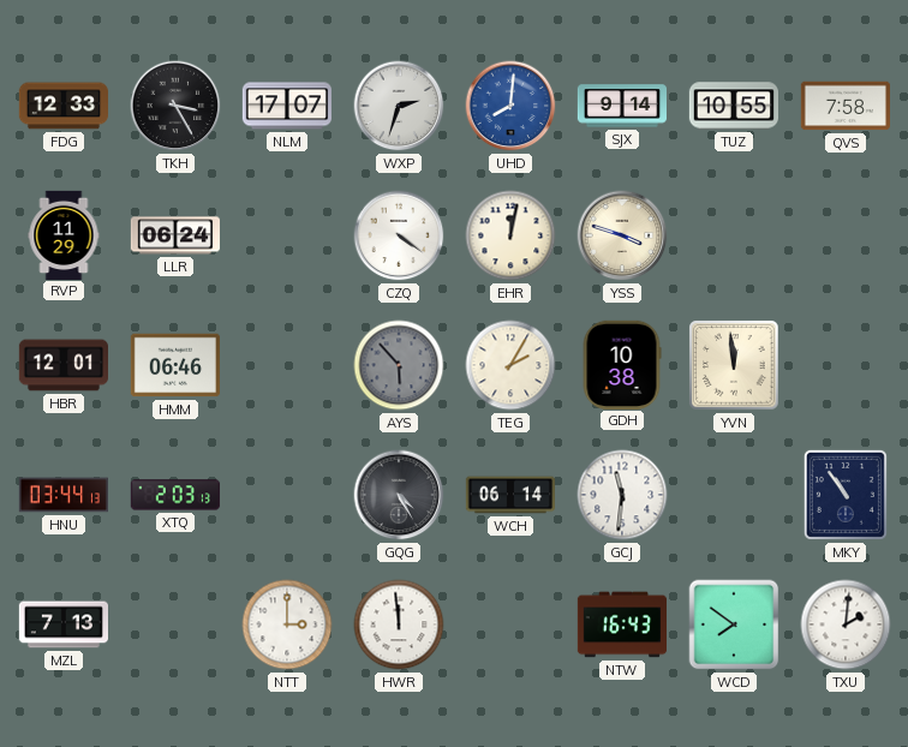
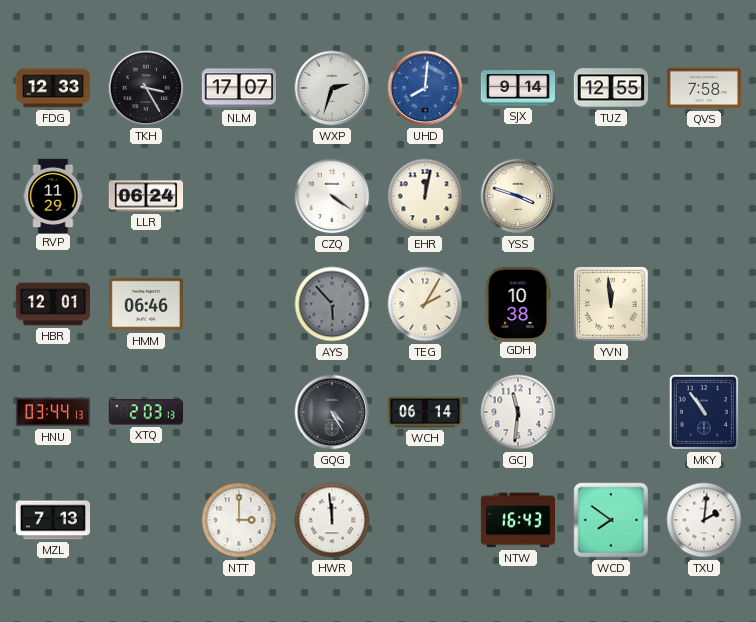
TUZ: 10:55 -> 12:55
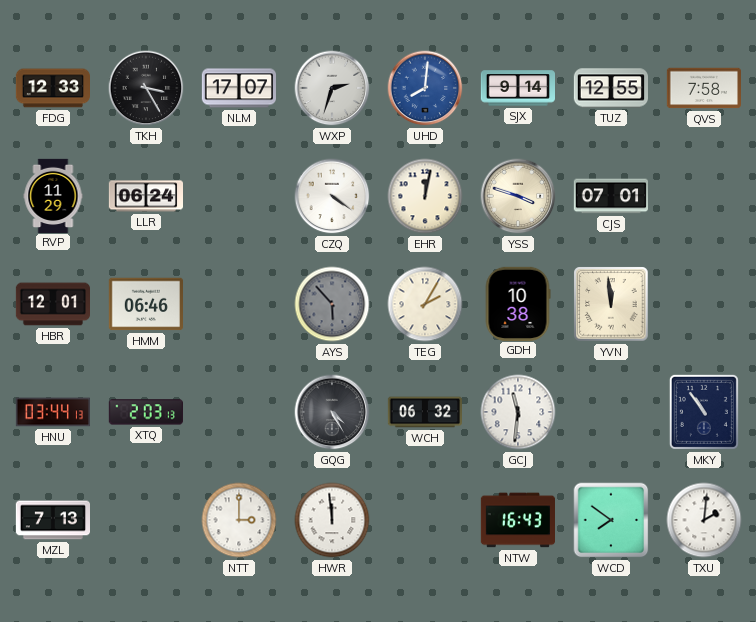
CJS: none -> 07:01
WCH: 06:14 -> 06:32
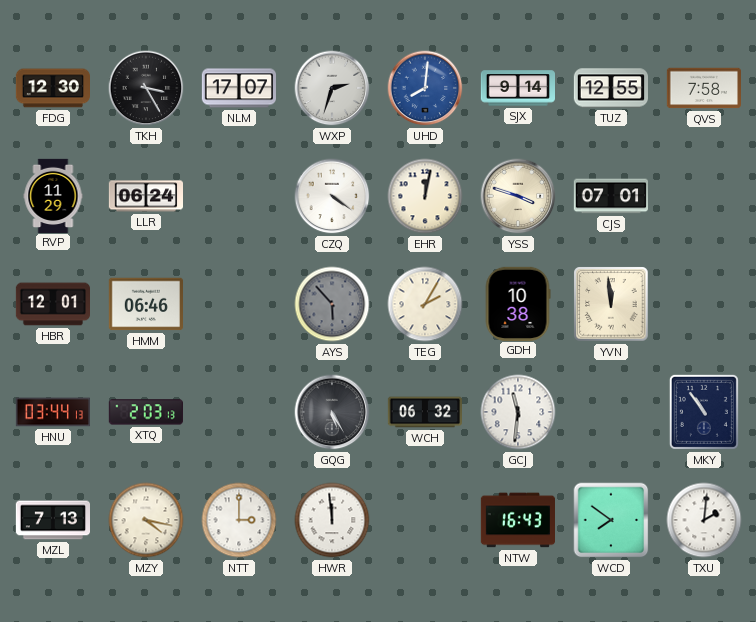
FDG: 12:33 -> 12:30
GQG: 4:25 -> 5:25
MZY: none -> 4:17
